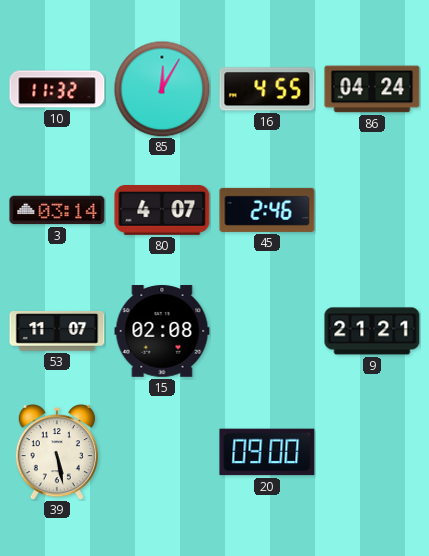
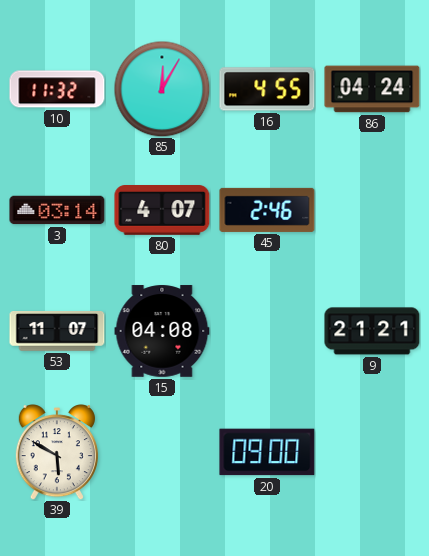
15: 02:08 -> 04:08
39: 5:28 -> 5:50
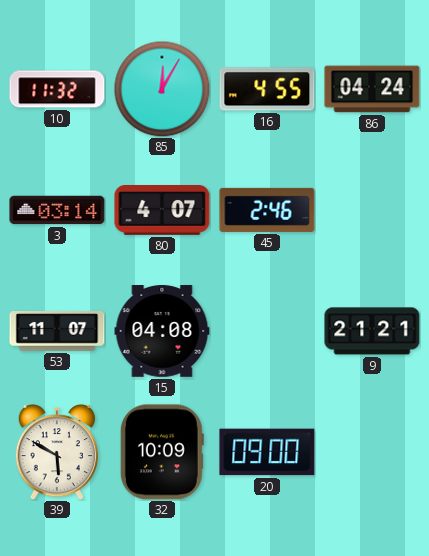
32: none -> 10:09
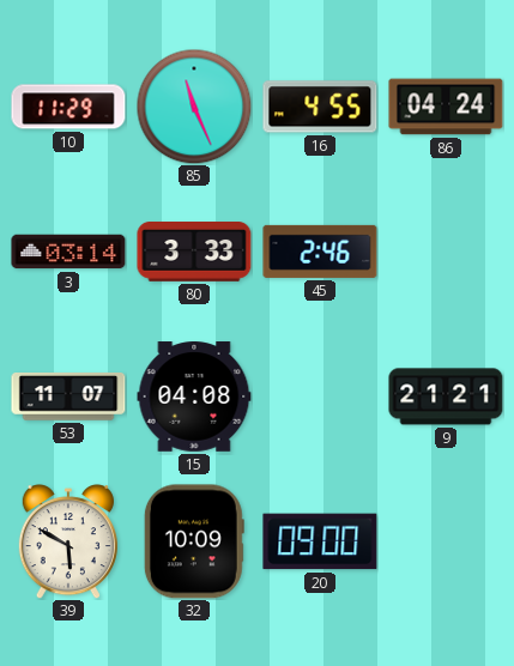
10: 11:32 -> 11:29
85: 12:05 -> 11:26
80: 4:07 -> 3:33
